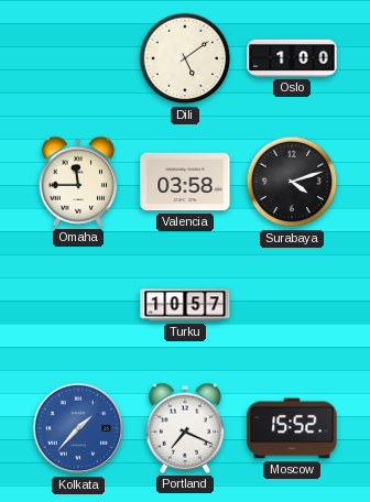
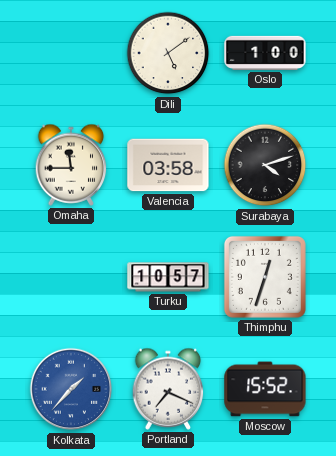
Thimphu: none -> 12:33
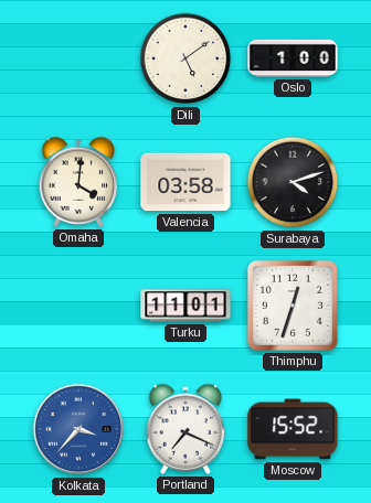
Omaha: 11:45 -> 4:01
Turku: 10:57 -> 11:01
Kolkata: 1:37 -> 3:37
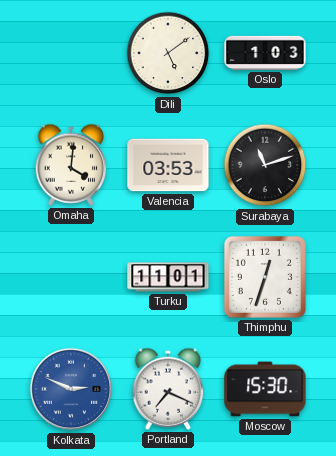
Oslo: 1:00 -> 1:03
Valencia: 03:58 -> 03:53
Surabaya: 4:12 -> 11:12
Kolkata: 3:37 -> 2:49
Moscow: 15:52 -> 15:30
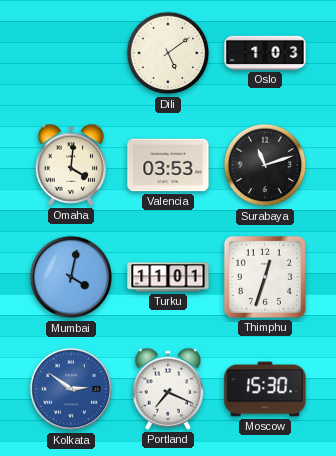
Mumbai: none -> 4:02
Kolkata: 2:49 -> 2:51
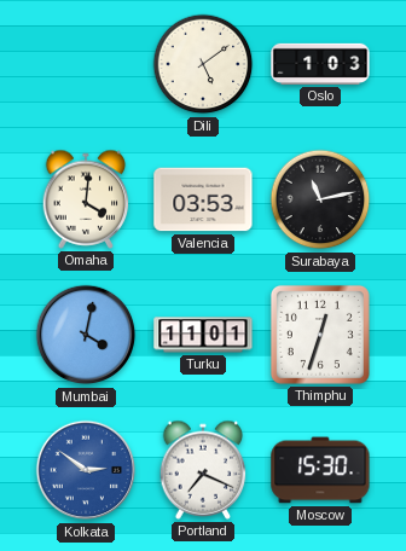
Surabaya: 11:12 -> 11:13
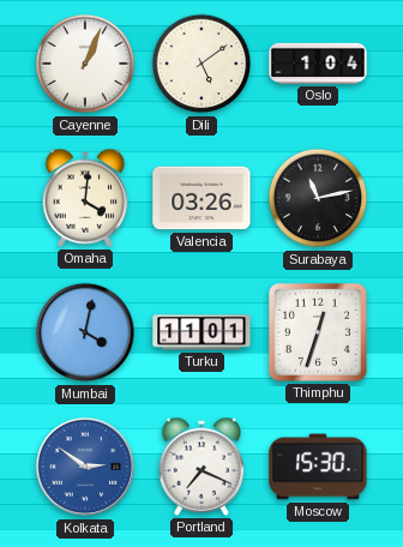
Cayenne: none -> 1:04
Oslo: 1:03 -> 1:04
Valencia: 03:53 -> 03:26
